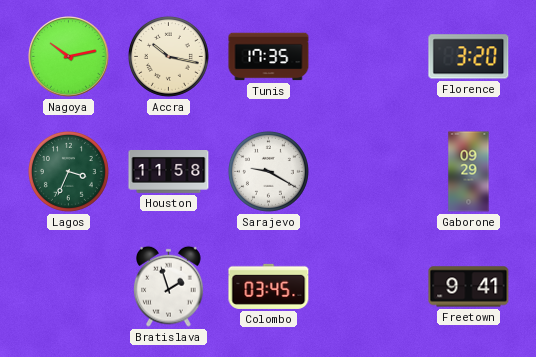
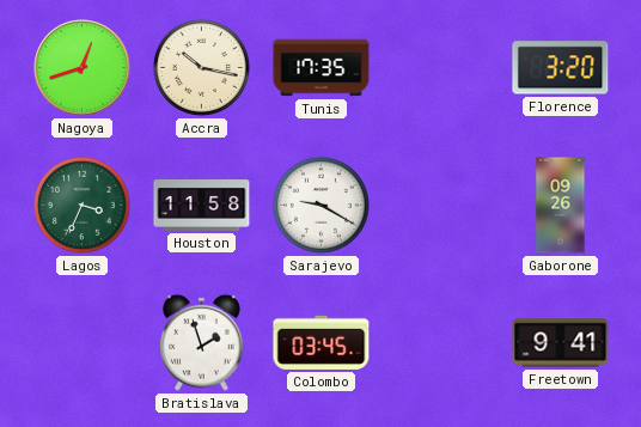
Nagoya: 10:13 -> 12:42
Gaborone: 09:29 -> 09:26
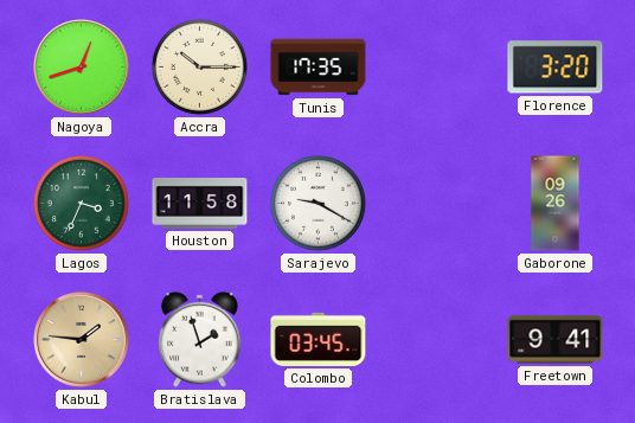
Accra: 10:17 -> 10:15
Kabul: none -> 1:46
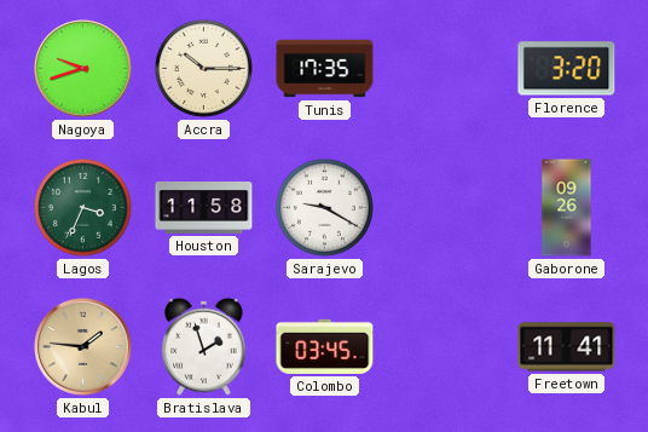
Nagoya: 12:42 -> 9:42
Freetown: 9:41 -> 11:41
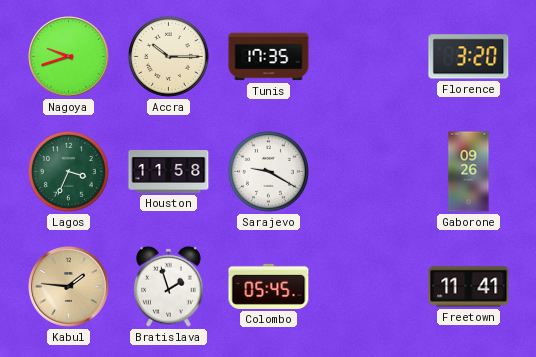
Colombo: 03:45 -> 05:45
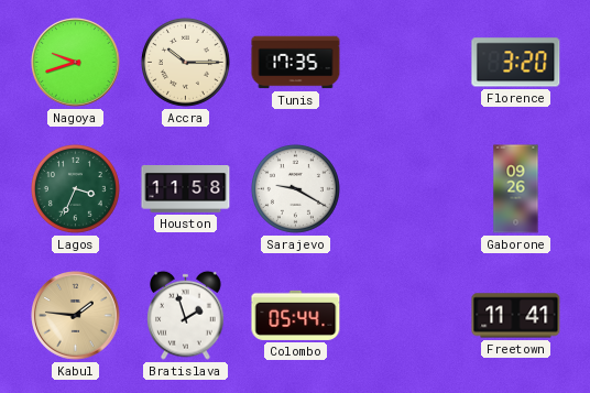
Colombo: 05:45 -> 05:44
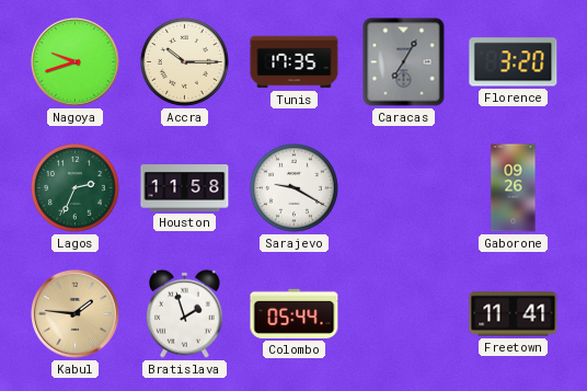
Caracas: none -> 7:05
Lagos: 3:34 -> 2:34
